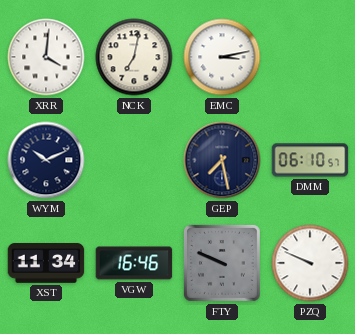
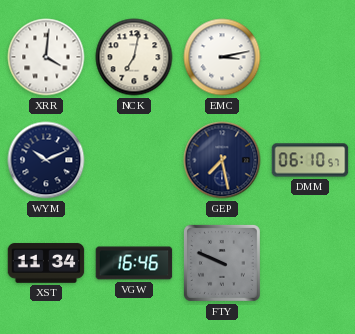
PZQ: 9:49 -> none
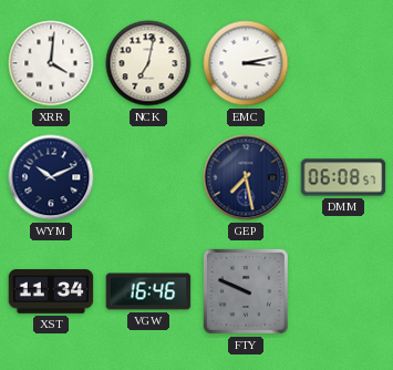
DMM: 06:10 -> 06:08
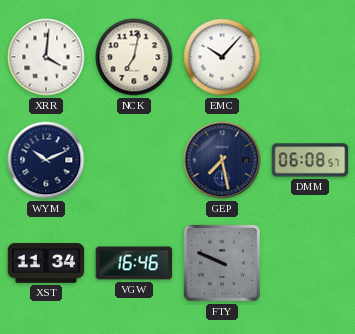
EMC: 3:13 -> 10:07
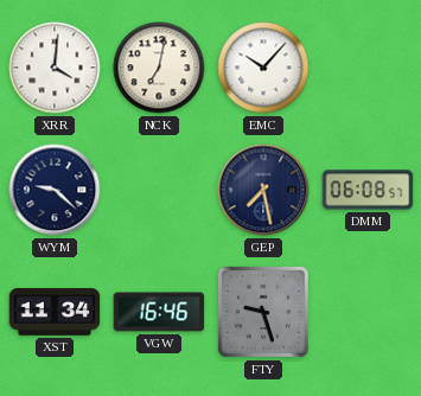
WYM: 10:11 -> 9:22
FTY: 9:49 -> 9:27
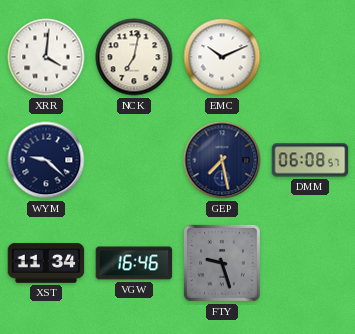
EMC: 10:07 -> 10:11
